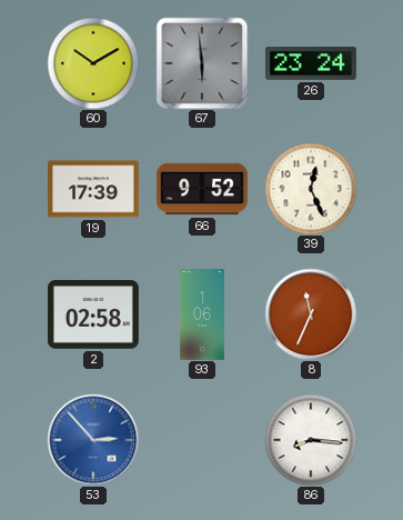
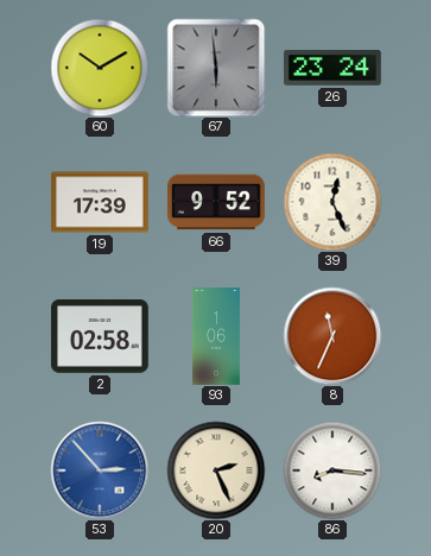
20: none -> 2:26
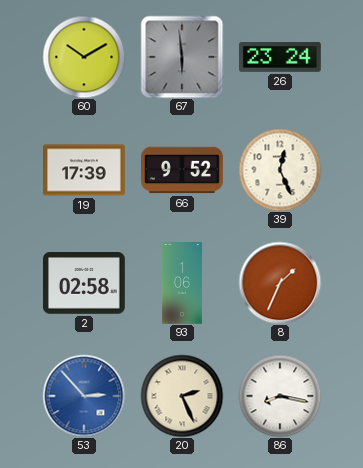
8: 11:34 -> 1:34
86: 8:16 -> 8:17
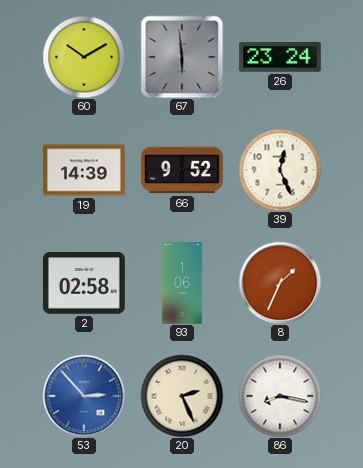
19: 17:39 -> 14:39
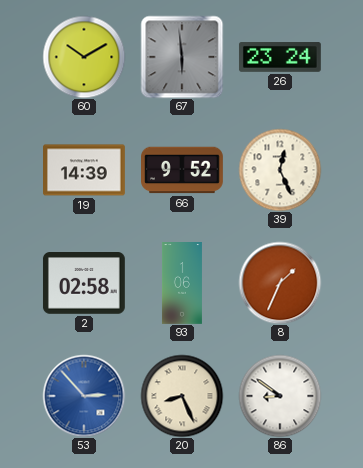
20: 2:26 -> 8:26
86: 8:17 -> 8:51
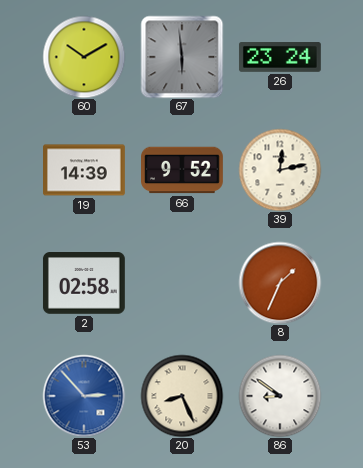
39: 12:26 -> 12:13
93: 1:06 -> none
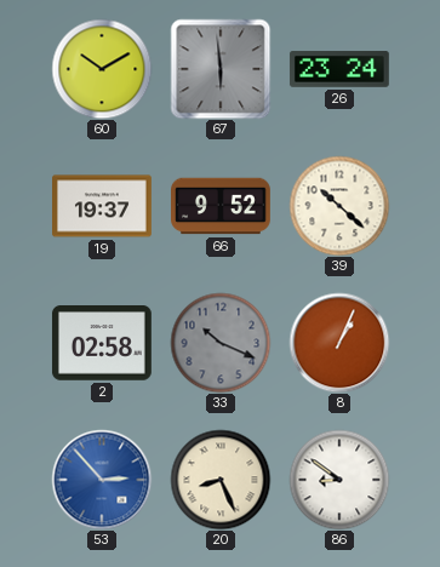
19: 14:39 -> 19:37
39: 12:13 -> 10:22
33: none -> 10:19
8: 1:34 -> 1:04
